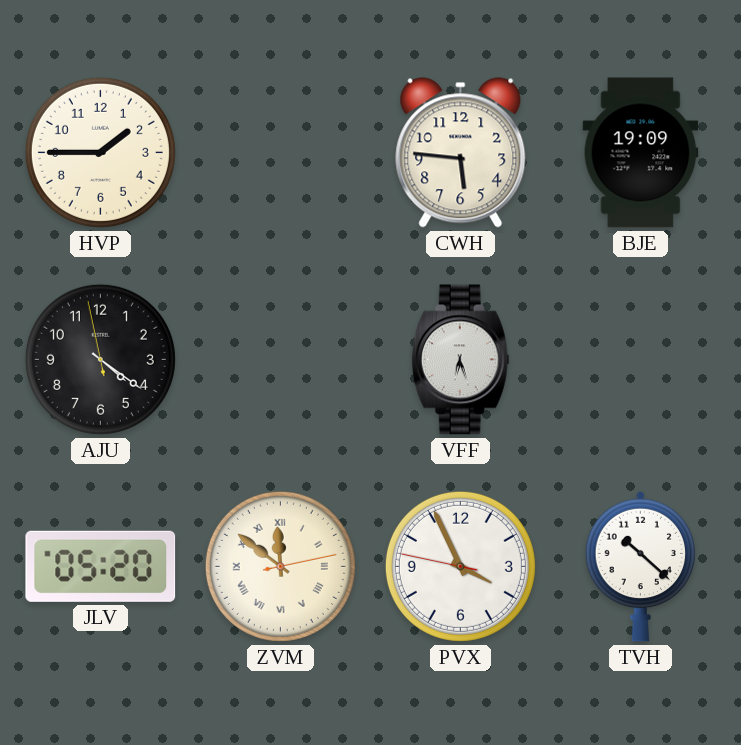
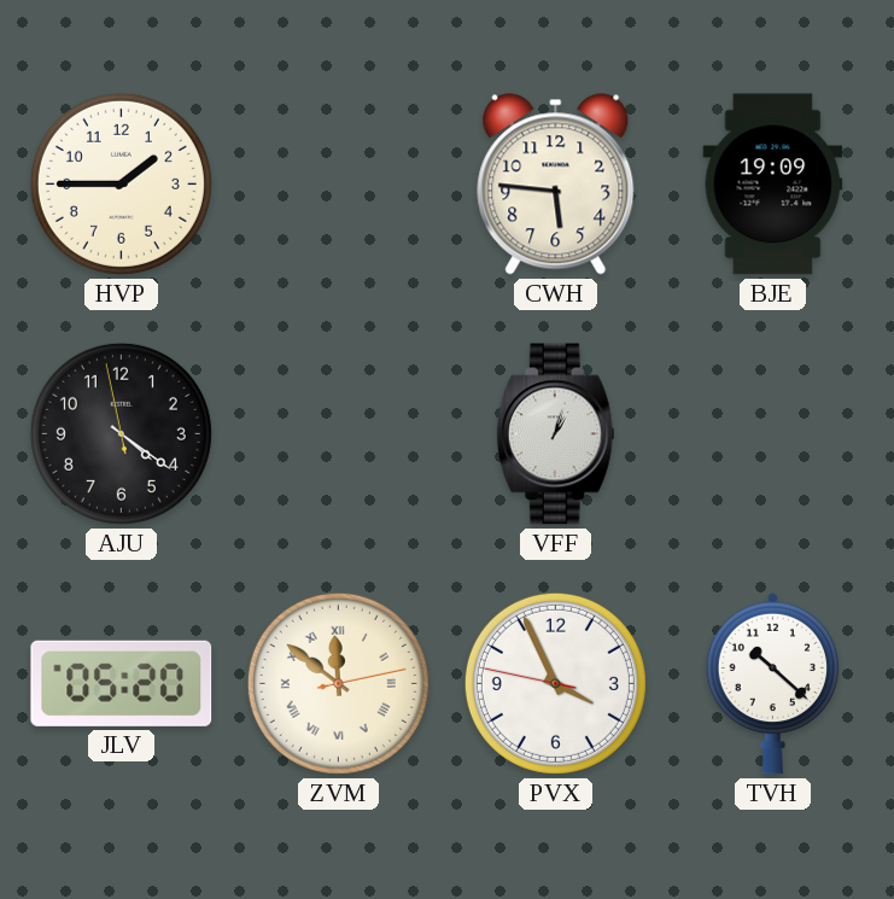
VFF: 6:27 -> 1:03
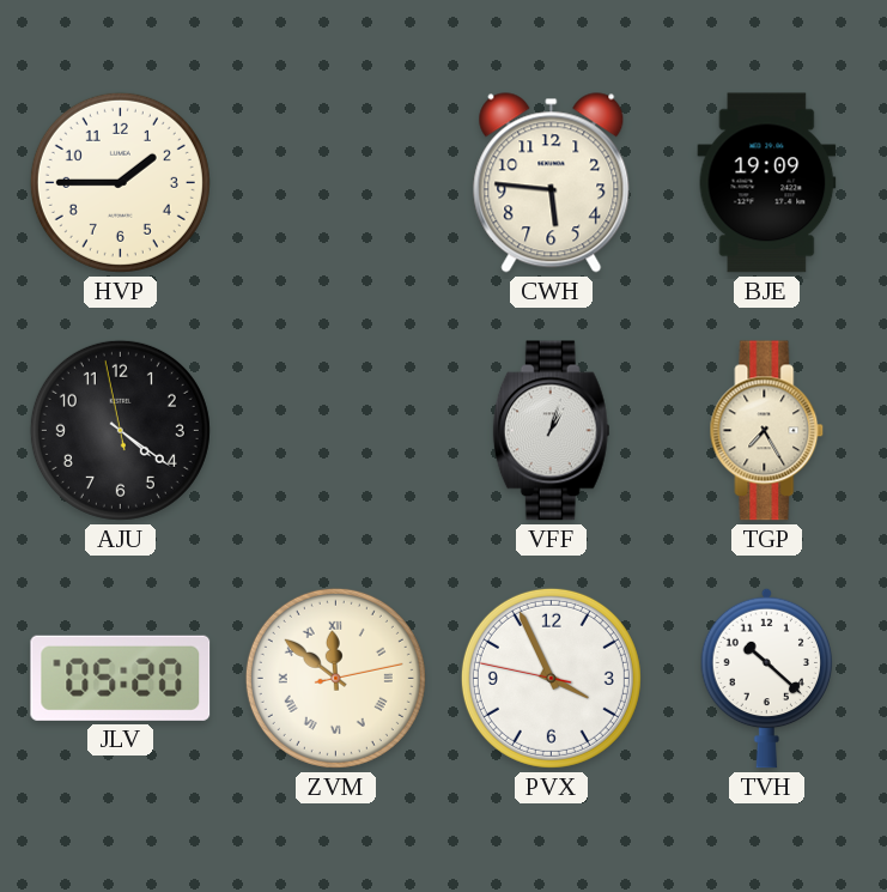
TGP: none -> 7:25
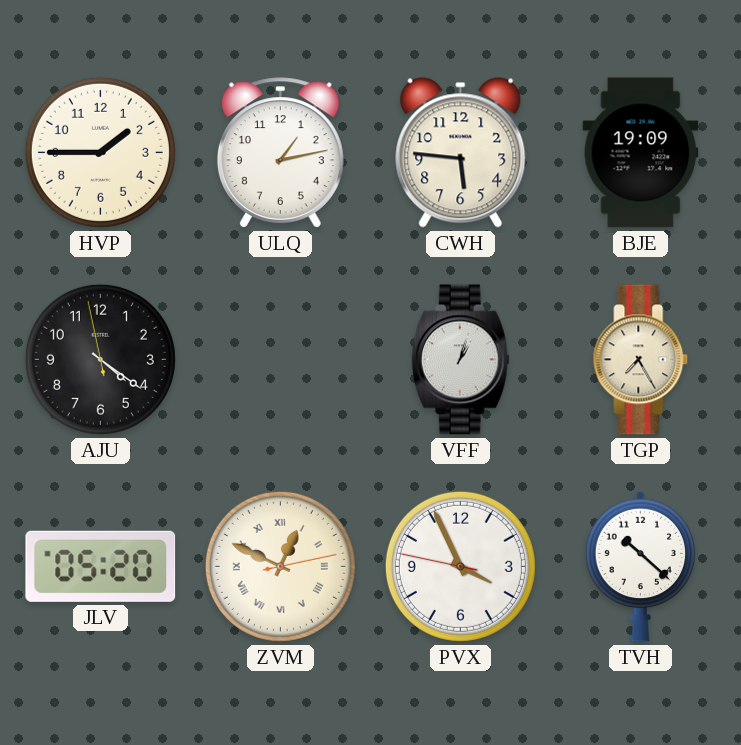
ULQ: none -> 1:13
ZVM: 11:51 -> 12:49
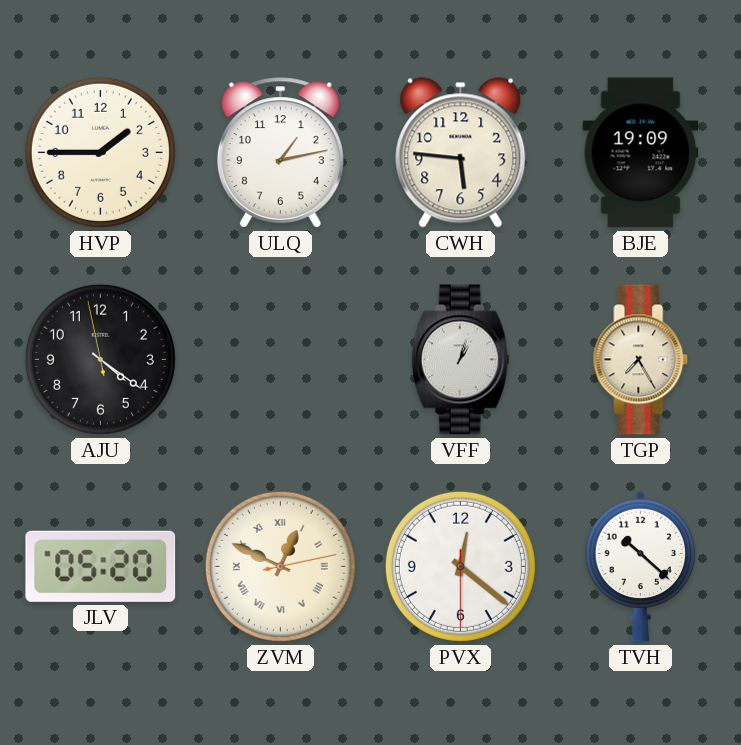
PVX: 3:55 -> 12:21
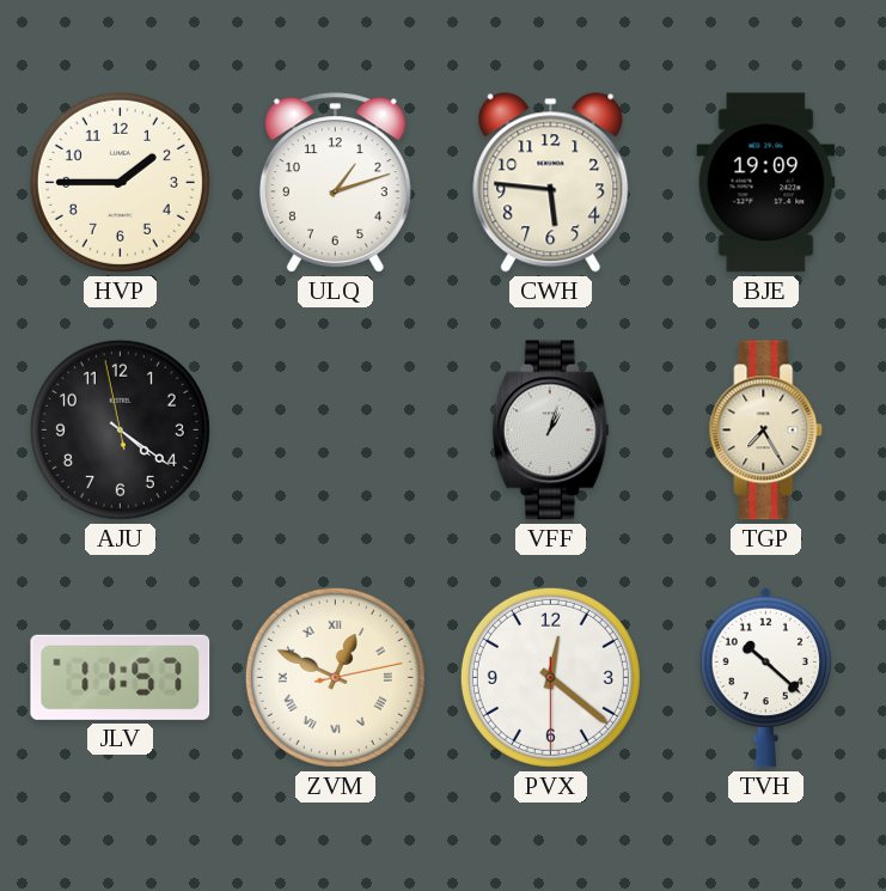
ULQ: 1:13 -> 1:12
JLV: 05:20 -> 11:57
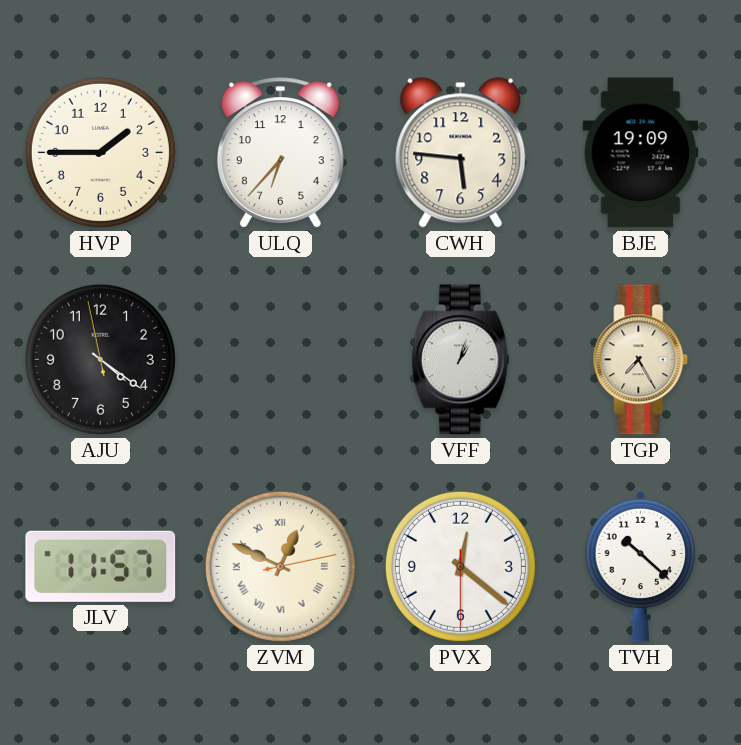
ULQ: 1:12 -> 6:37
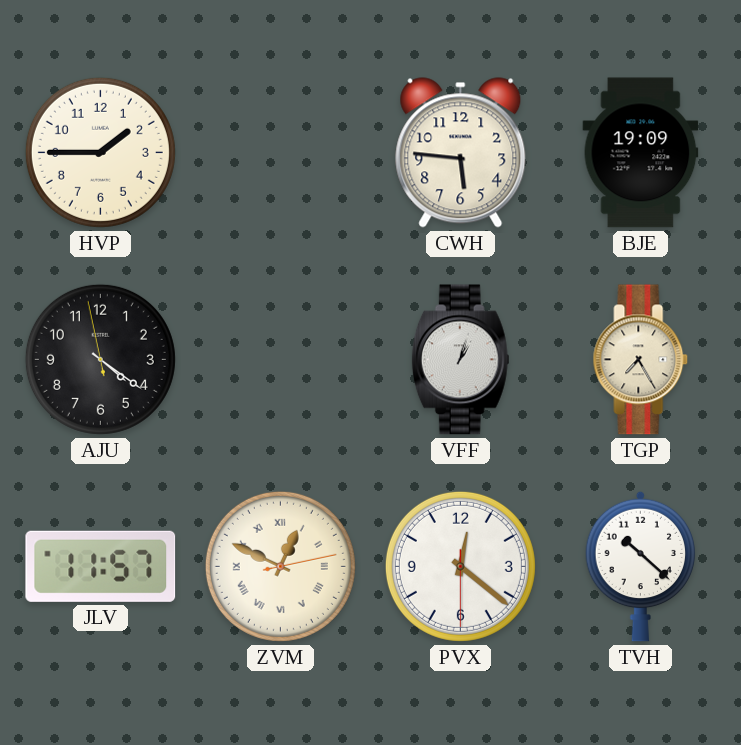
ULQ: 6:37 -> none
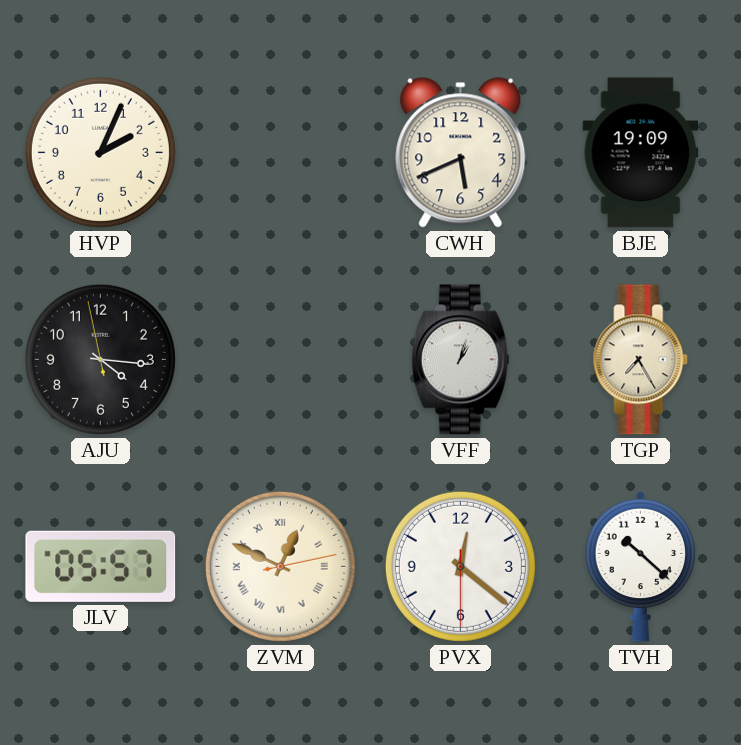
HVP: 1:45 -> 2:04
CWH: 5:46 -> 5:41
AJU: 4:20 -> 4:15
JLV: 11:57 -> 05:57
